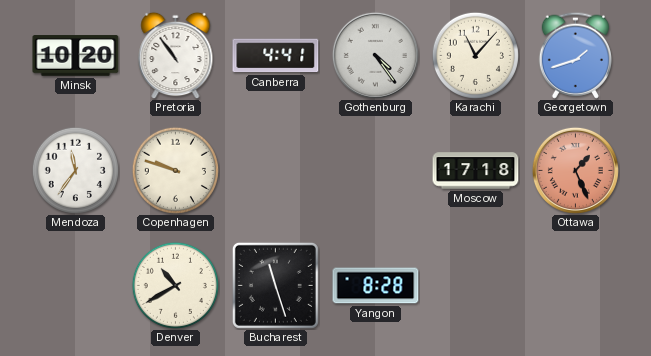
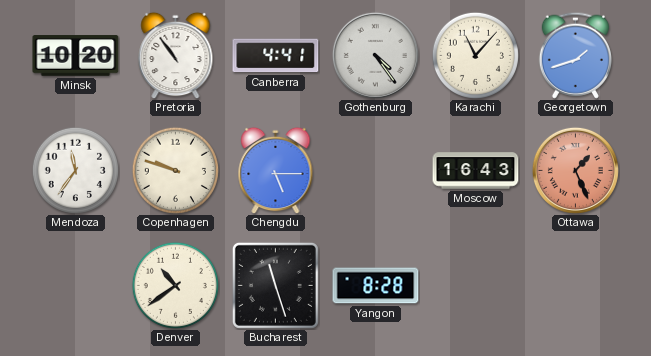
Chengdu: none -> 5:15
Moscow: 17:18 -> 16:43
Denver: 10:40 -> 10:39
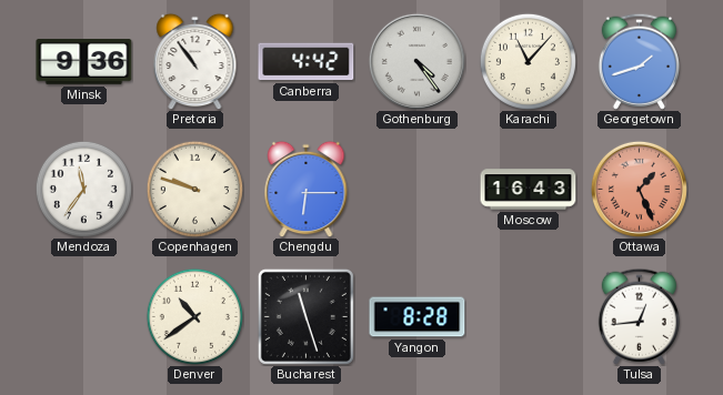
Minsk: 10:20 -> 9:36
Canberra: 4:41 -> 4:42
Chengdu: 5:15 -> 6:15
Tulsa: none -> 12:44
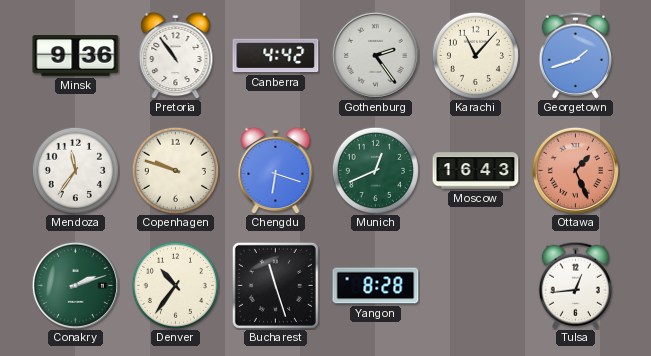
Gothenburg: 4:24 -> 2:24
Chengdu: 6:15 -> 6:18
Munich: none -> 12:41
Conakry: none -> 2:12
Denver: 10:39 -> 10:36
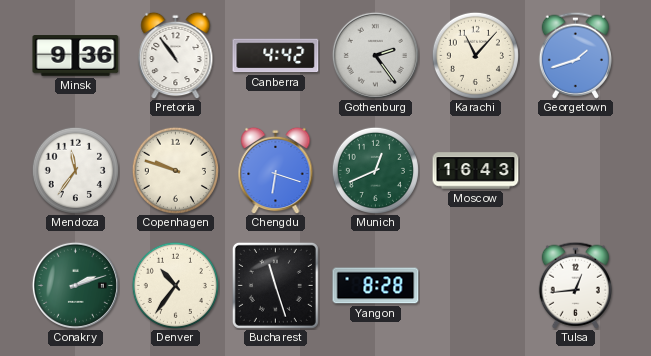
Ottawa: 1:26 -> none
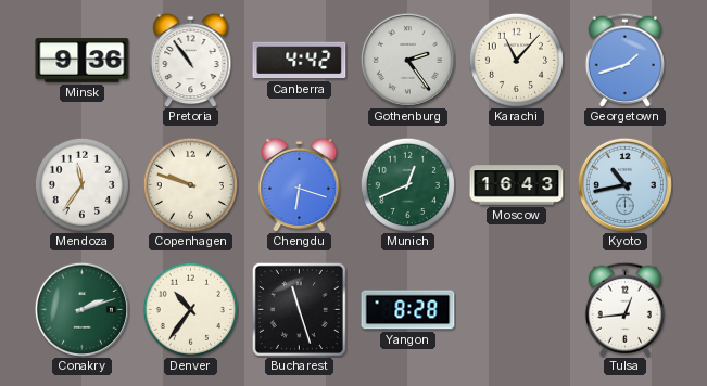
Kyoto: none -> 10:43
